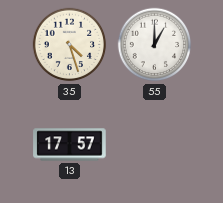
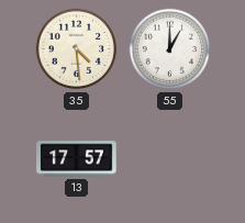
35: 4:27 -> 4:29
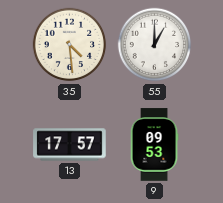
9: none -> 09:53
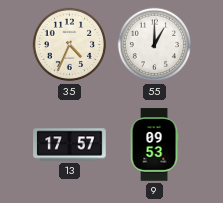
35: 4:29 -> 4:34
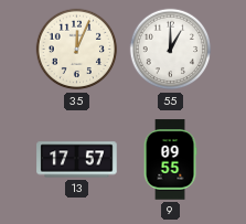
35: 4:34 -> 12:04
9: 09:53 -> 09:55
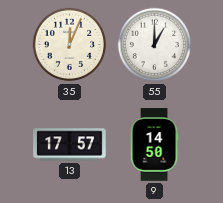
9: 09:55 -> 14:50
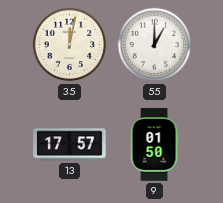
35: 12:04 -> 12:02
9: 14:50 -> 01:50
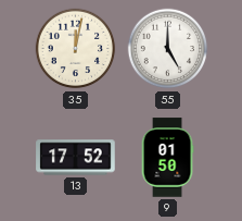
55: 1:00 -> 5:00
13: 17:57 -> 17:52
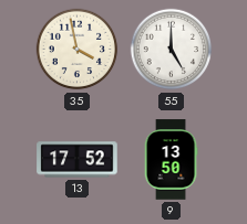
35: 12:02 -> 3:58
9: 01:50 -> 13:50
